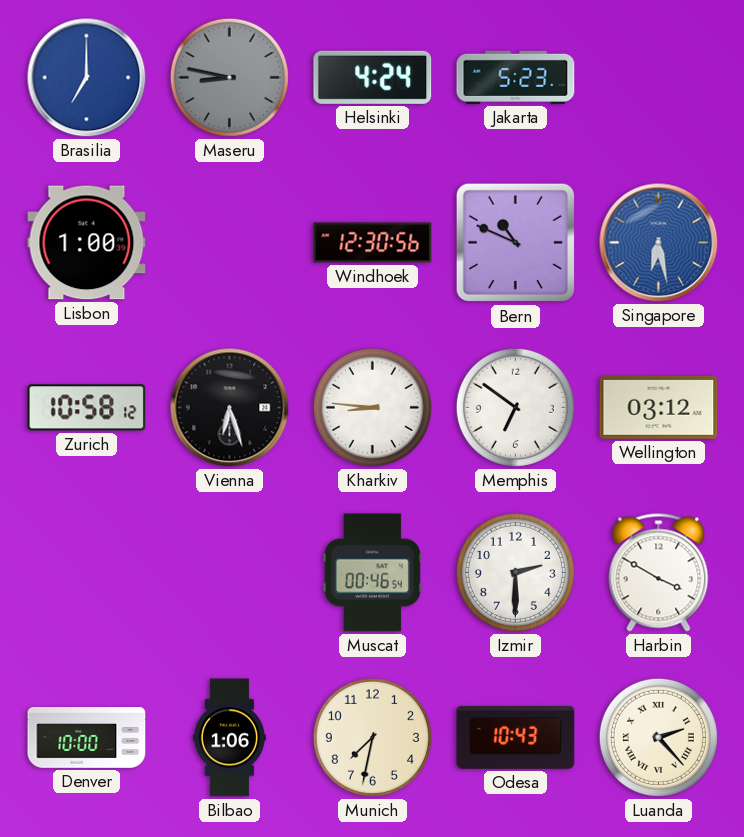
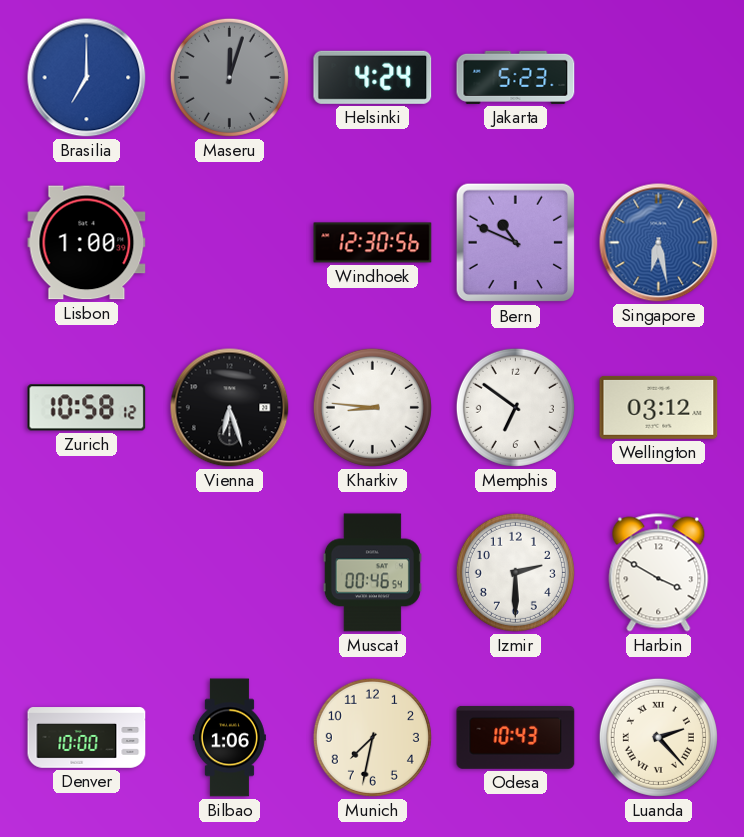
Maseru: 8:47 -> 12:03
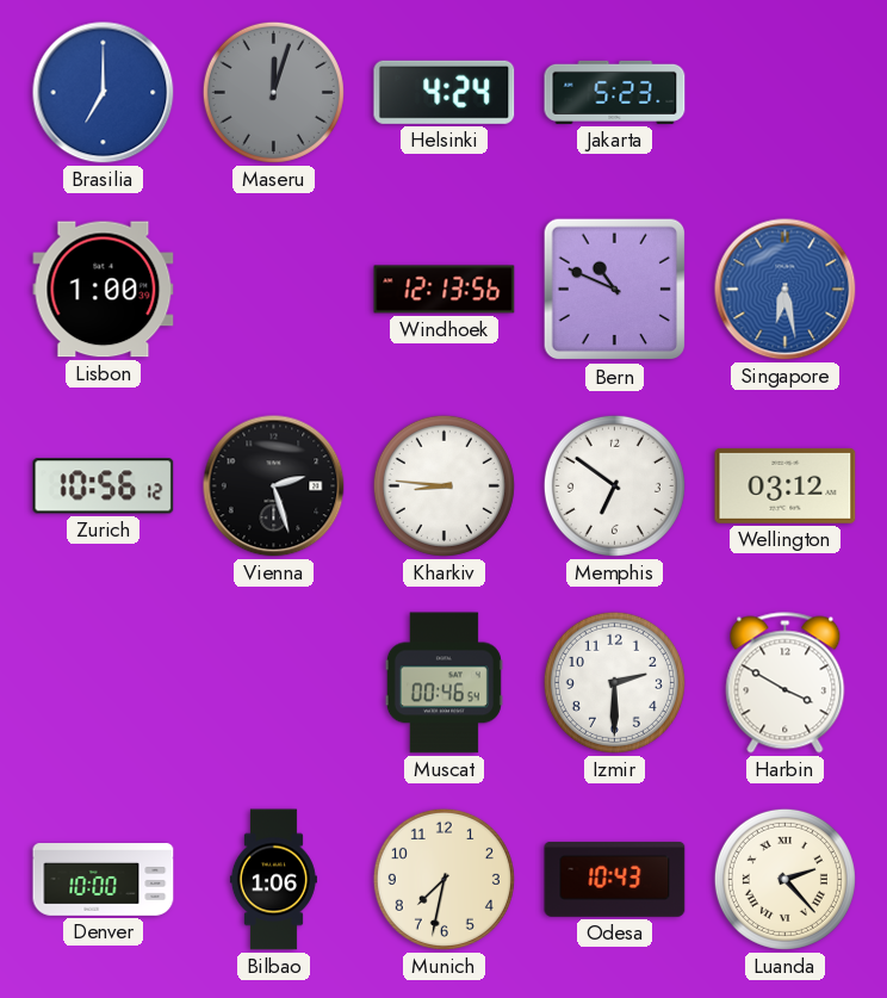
Windhoek: 12:30 -> 12:13
Zurich: 10:58 -> 10:56
Vienna: 6:27 -> 2:27
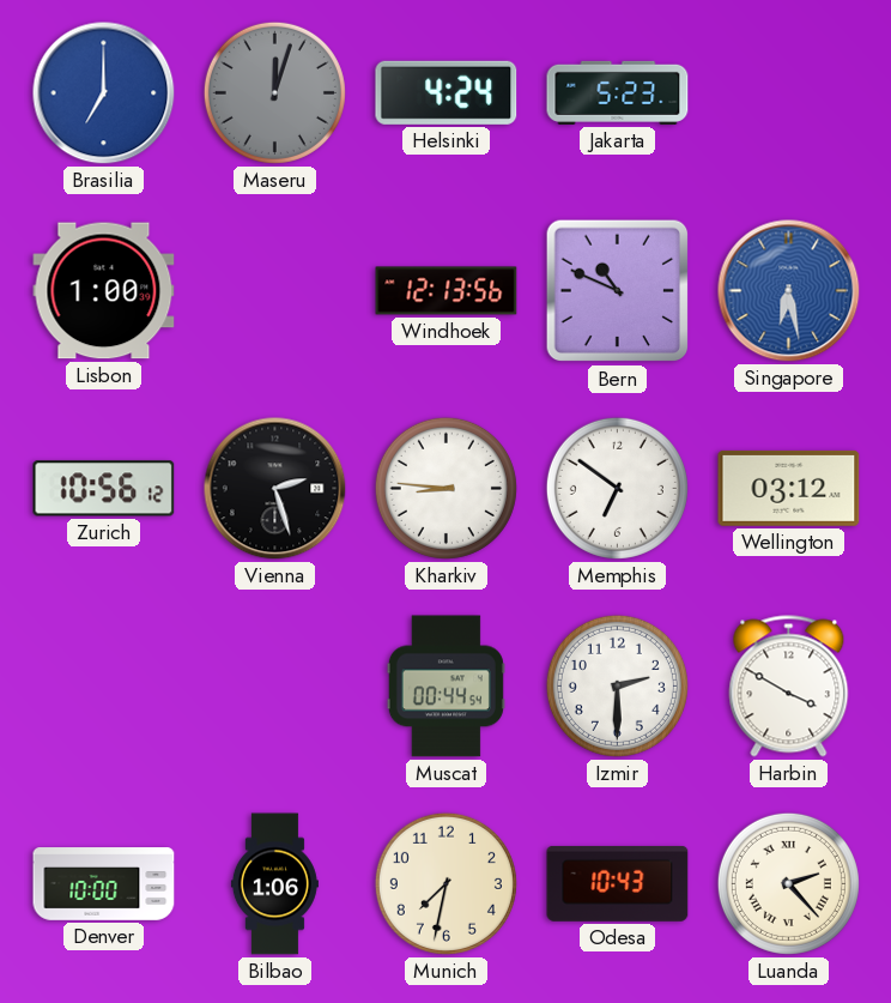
Muscat: 00:46 -> 00:44
